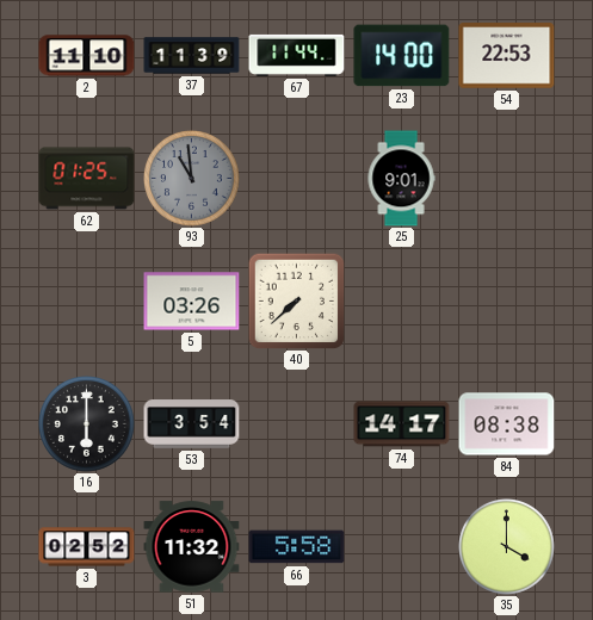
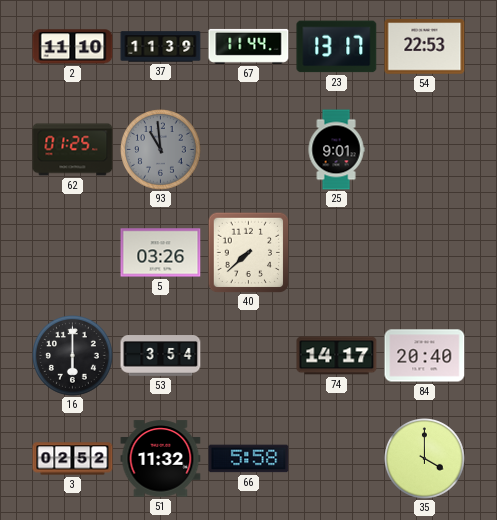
23: 14:00 -> 13:17
84: 08:38 -> 20:40
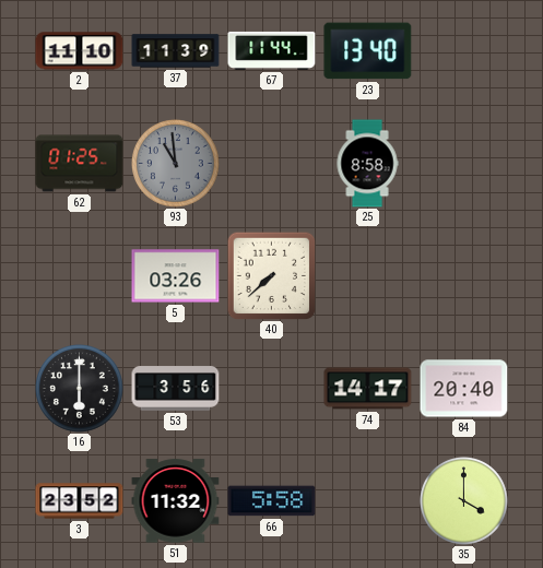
23: 13:17 -> 13:40
54: 22:53 -> none
25: 9:01 -> 8:58
53: 3:54 -> 3:56
3: 02:52 -> 23:52
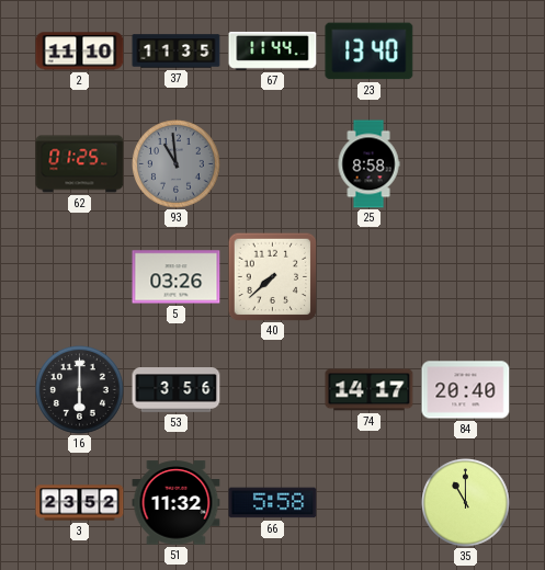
37: 11:39 -> 11:35
35: 4:00 -> 11:00
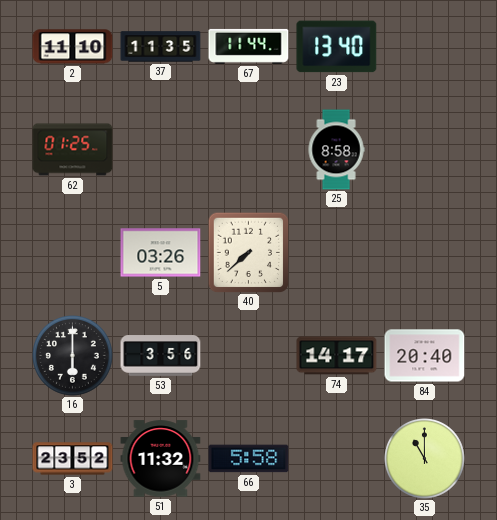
93: 10:59 -> none
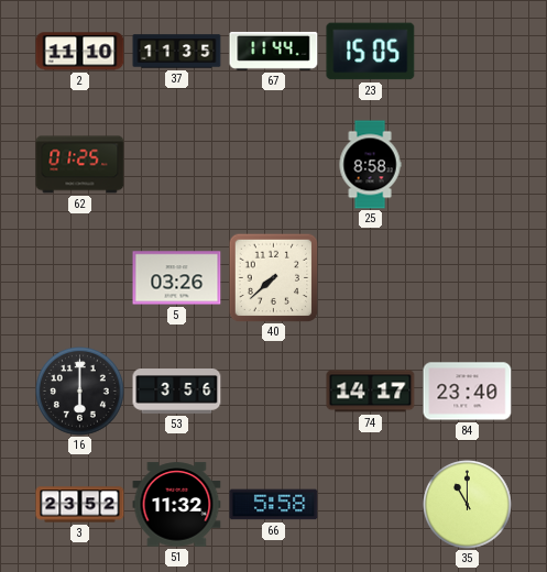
23: 13:40 -> 15:05
84: 20:40 -> 23:40
